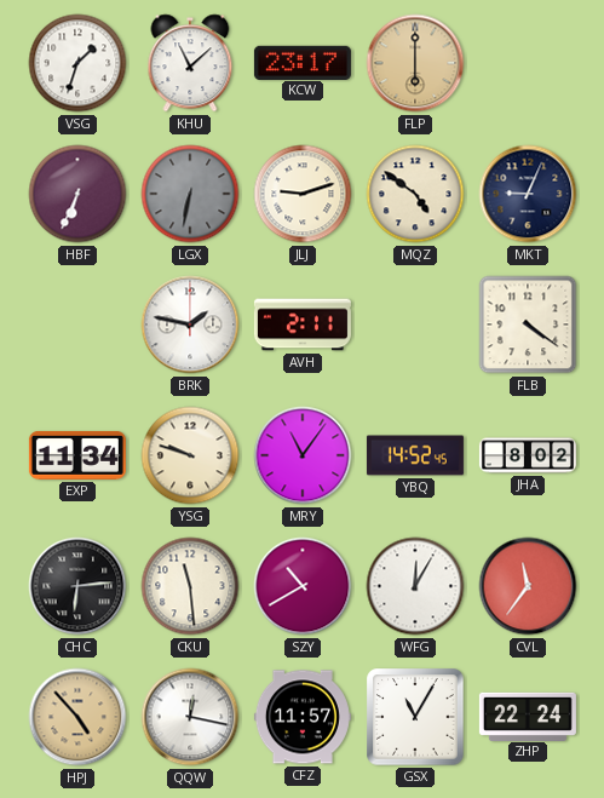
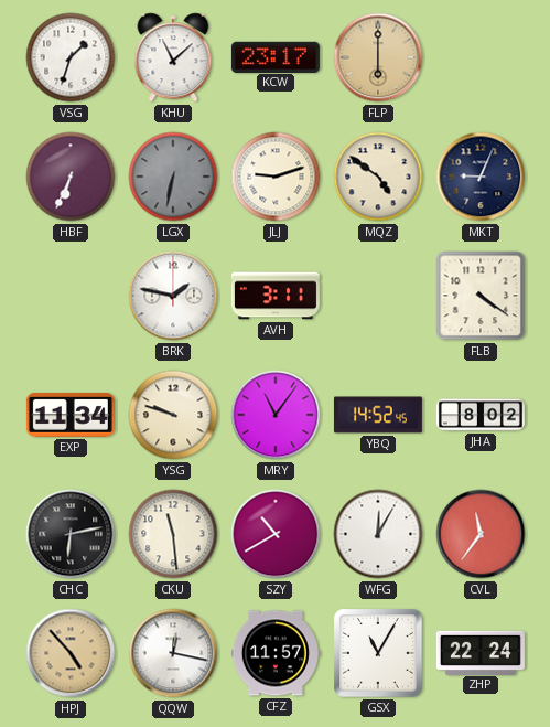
AVH: 2:11 -> 3:11
CHC: 6:14 -> 6:13
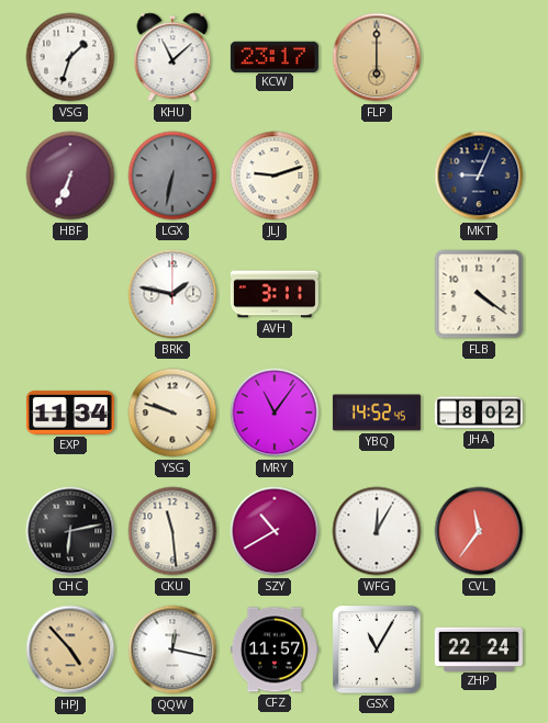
MQZ: 4:51 -> none
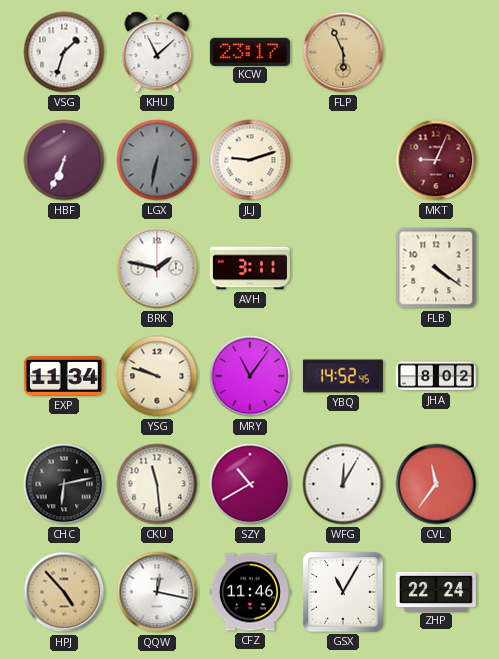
FLP: 6:00 -> 5:56
MKT dial: navy -> burgundy
CFZ: 11:57 -> 11:46
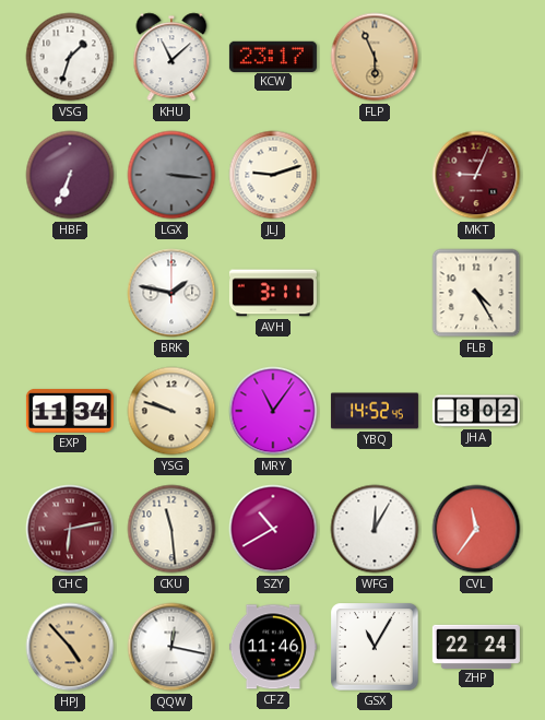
LGX: 6:32 -> 3:16
FLB: 4:21 -> 4:25
CHC dial: black -> burgundy
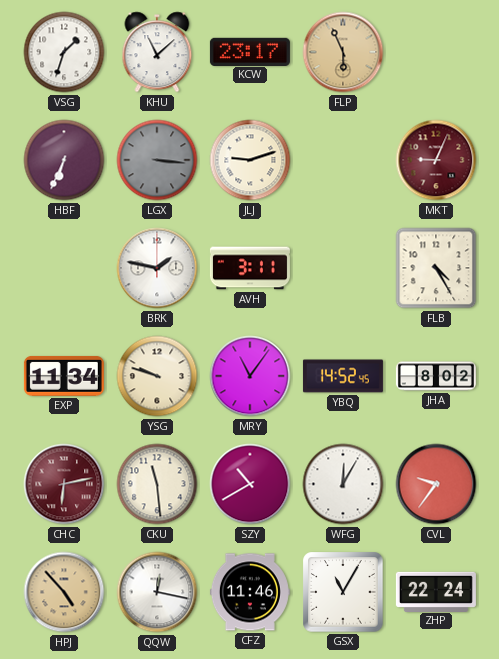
CVL: 11:36 -> 9:36
